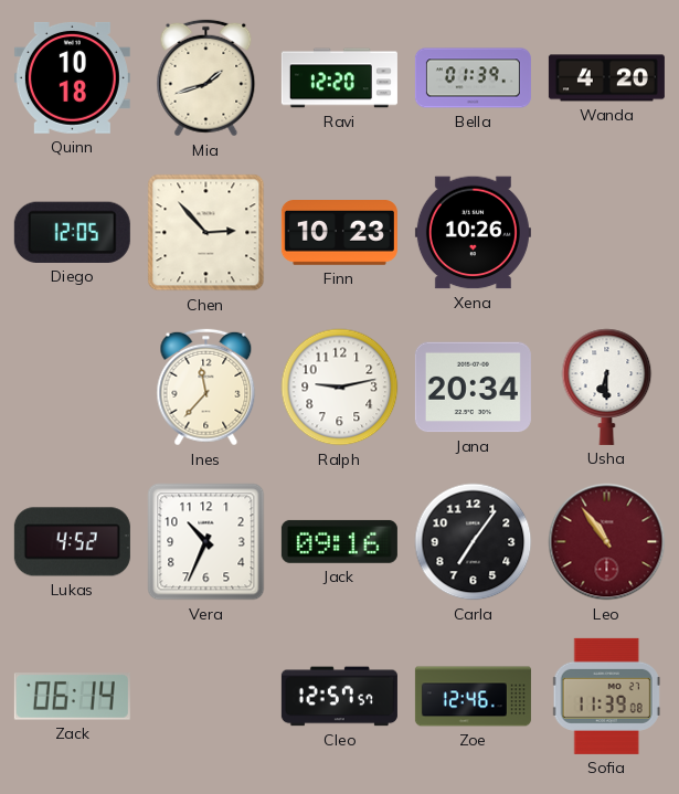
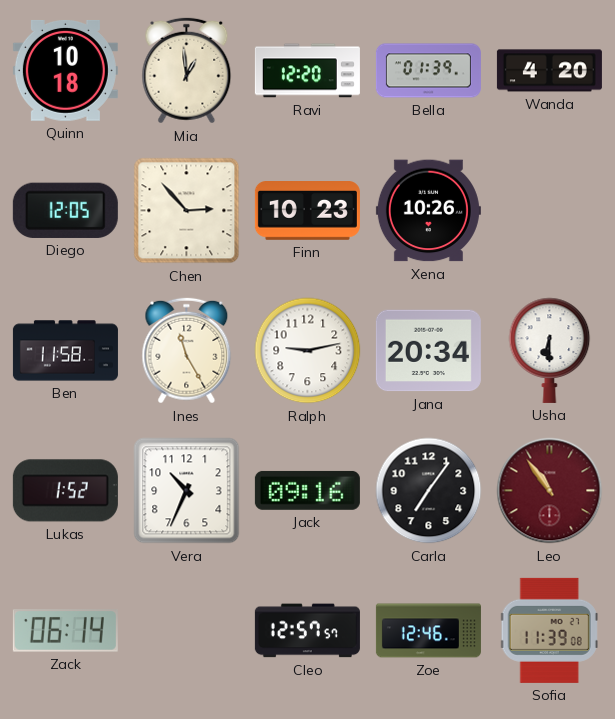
Mia: 1:42 -> 12:59
Ben: none -> 11:58
Ines: 11:37 -> 11:25
Lukas: 4:52 -> 1:52
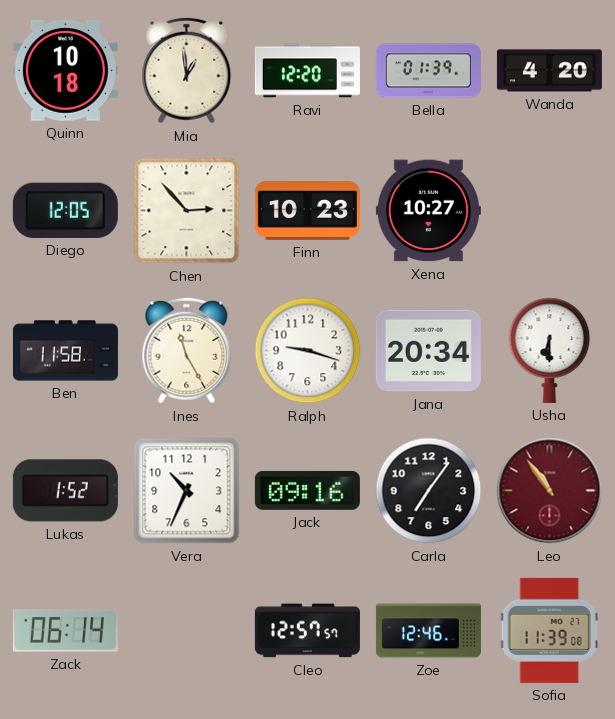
Xena: 10:26 -> 10:27
Ralph: 9:13 -> 9:18
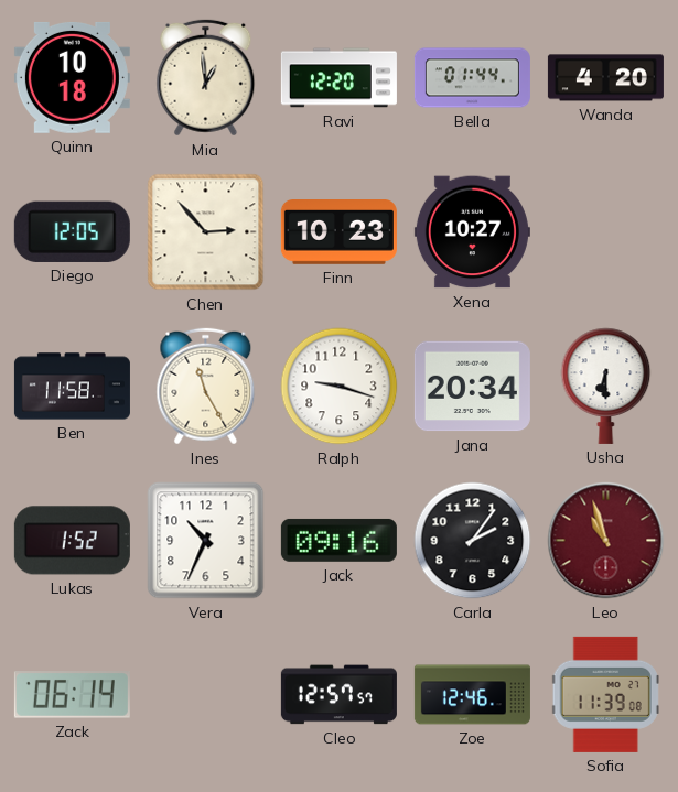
Bella: 01:39 -> 01:44
Carla: 7:06 -> 2:06
Leo: 10:54 -> 10:57
